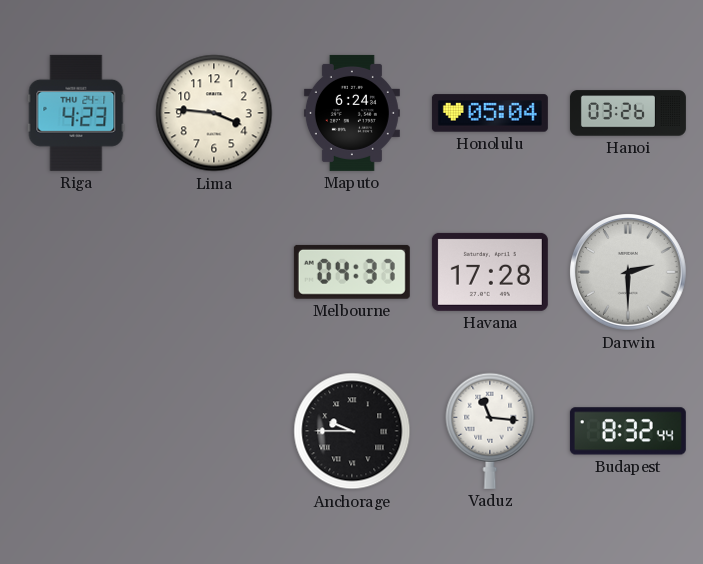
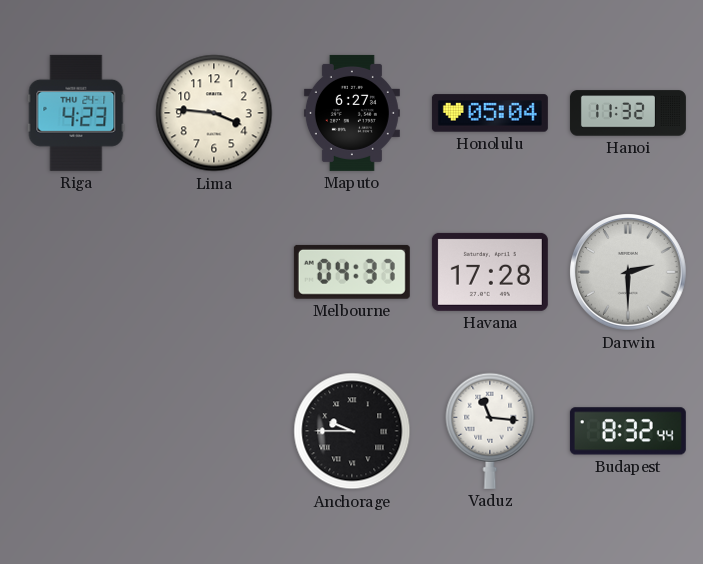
Maputo: 6:24 -> 6:27
Hanoi: 03:26 -> 11:32
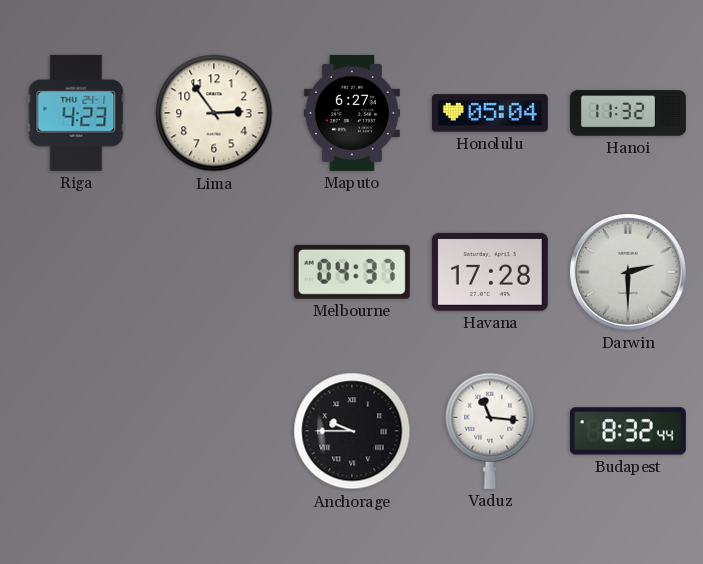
Lima: 3:46 -> 2:54
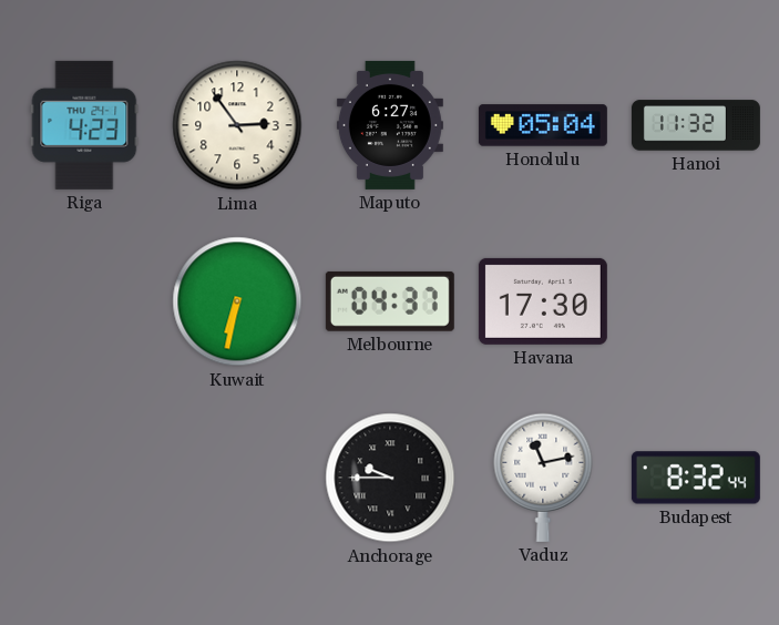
Kuwait: none -> 6:32
Havana: 17:28 -> 17:30
Darwin: 2:30 -> none
Vaduz: 11:16 -> 11:13
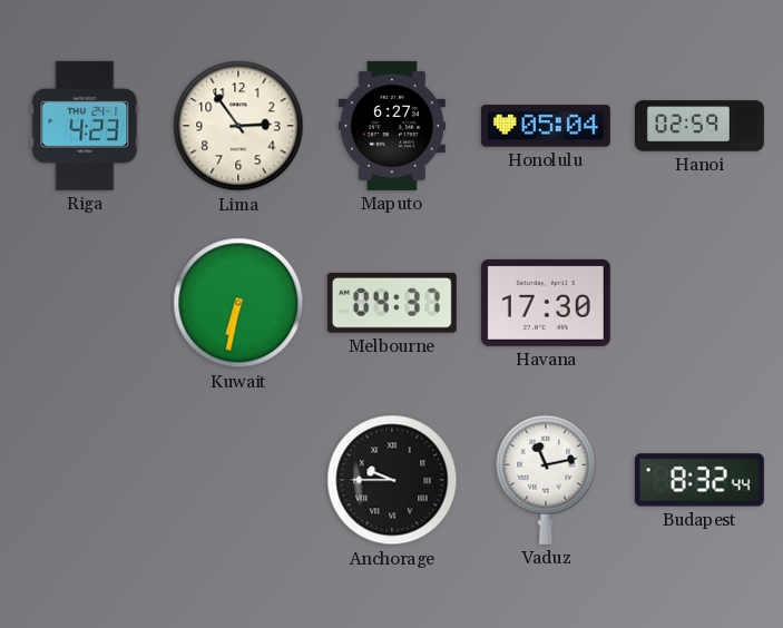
Hanoi: 11:32 -> 02:59
